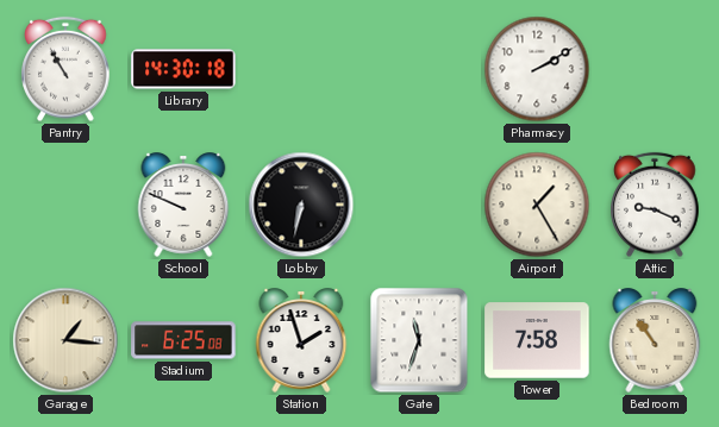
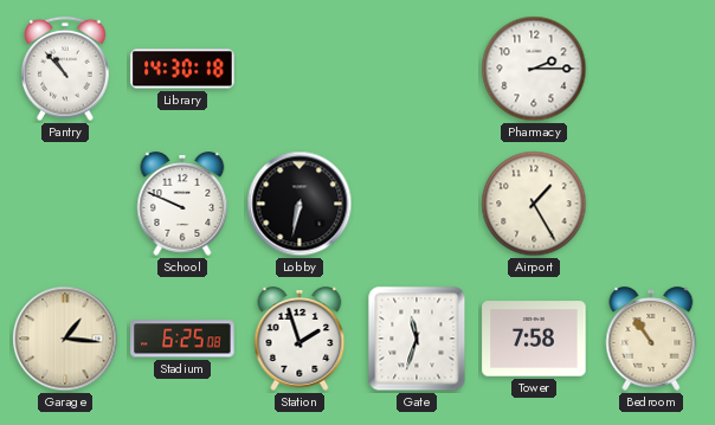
Pantry: 10:55 -> 10:53
Pharmacy: 2:10 -> 2:15
Attic: 9:19 -> none
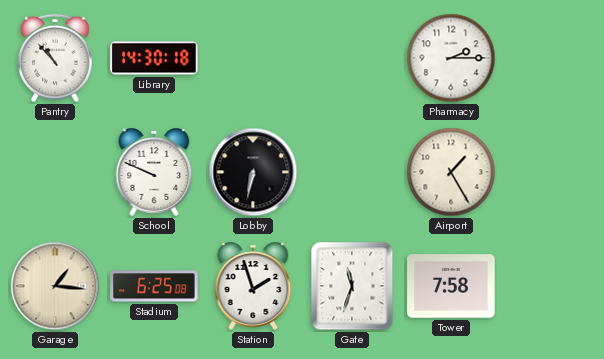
Bedroom: 10:54 -> none
